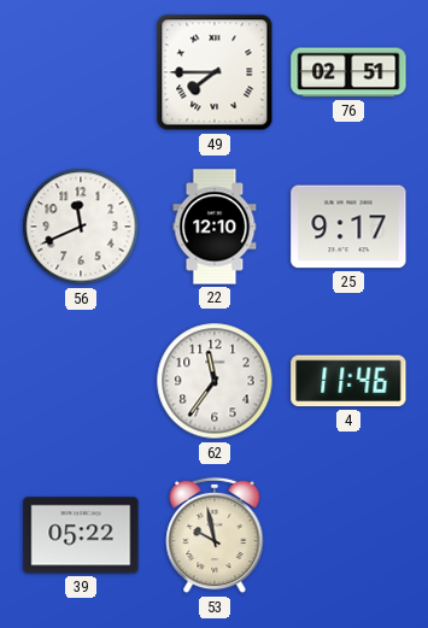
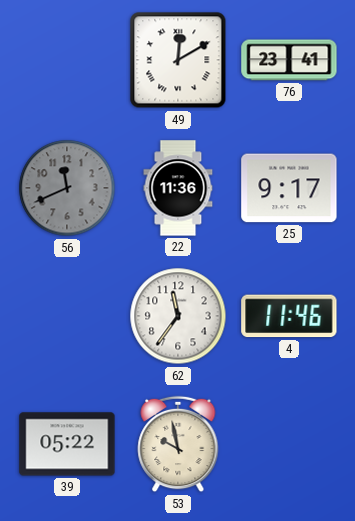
49: 7:45 -> 12:10
76: 02:51 -> 23:41
56 dial: white -> grey
22: 12:10 -> 11:36
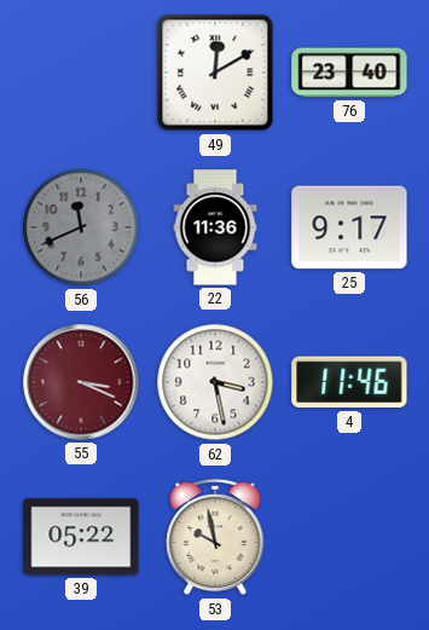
76: 23:41 -> 23:40
55: none -> 3:19
62: 11:36 -> 3:28
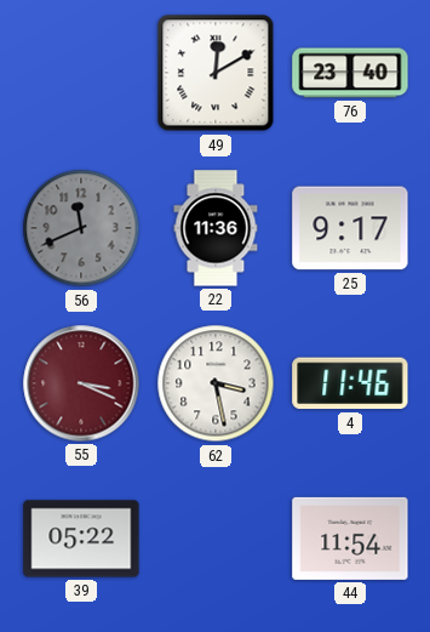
53: 9:58 -> none
44: none -> 11:54
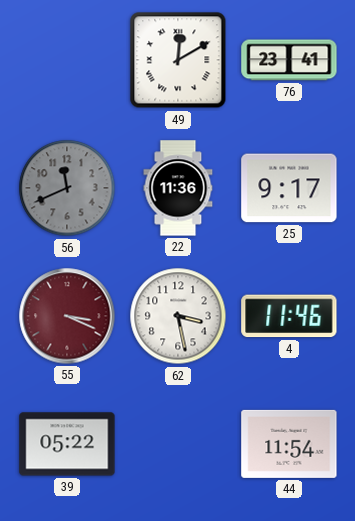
76: 23:40 -> 23:41
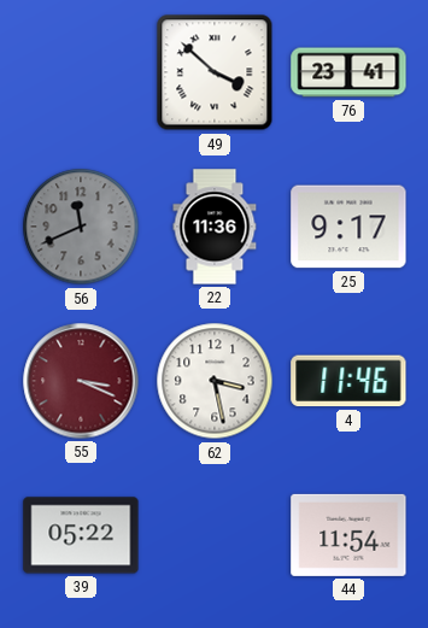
49: 12:10 -> 3:52
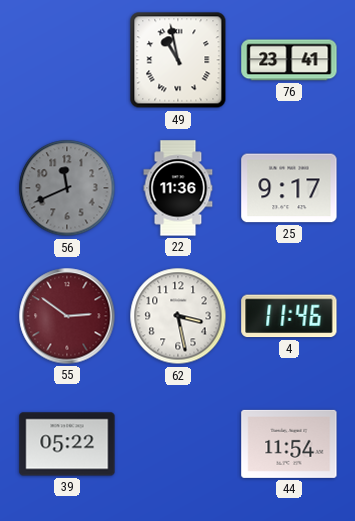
49: 3:52 -> 10:58
55: 3:19 -> 2:51
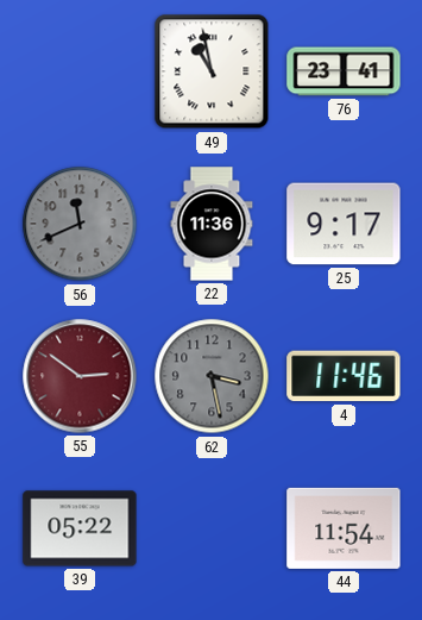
62 dial: white -> grey
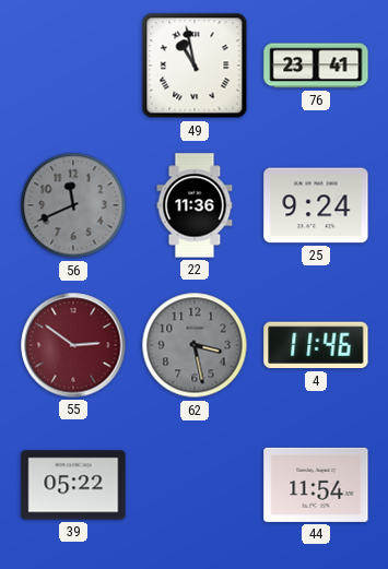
25: 9:17 -> 9:24
